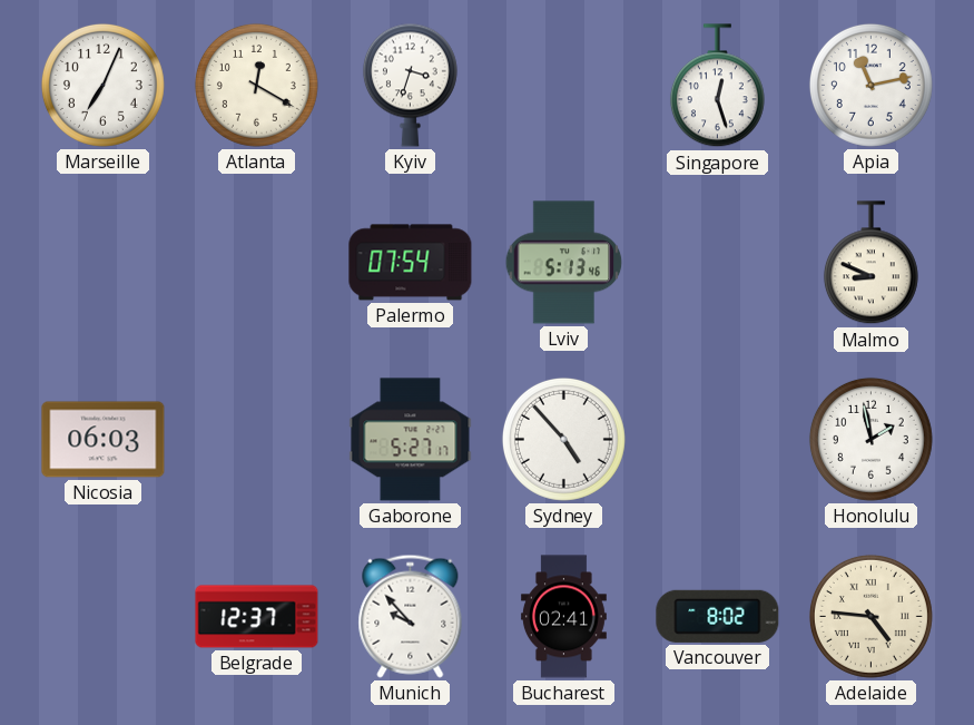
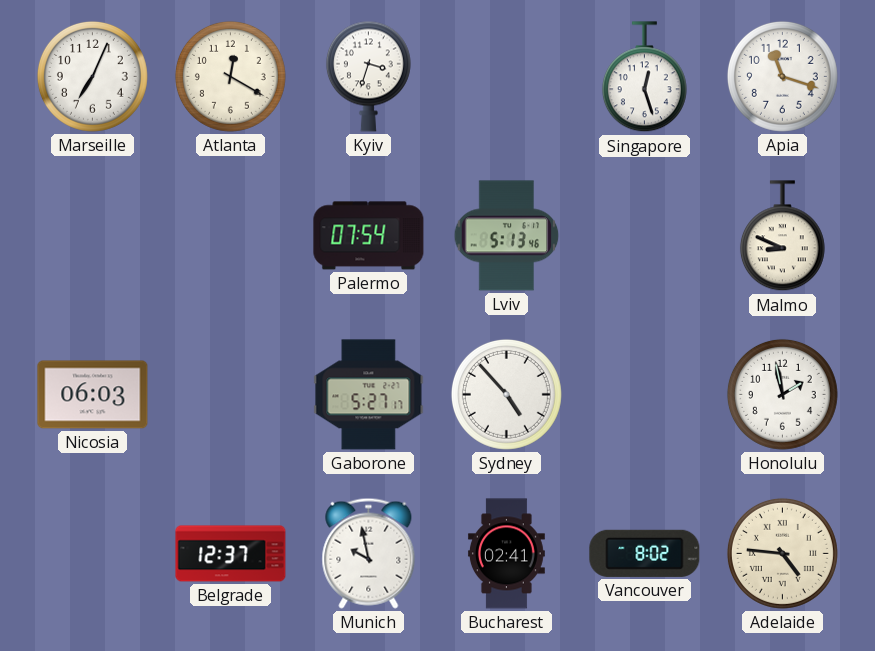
Apia: 11:13 -> 11:18
Munich: 9:53 -> 9:58
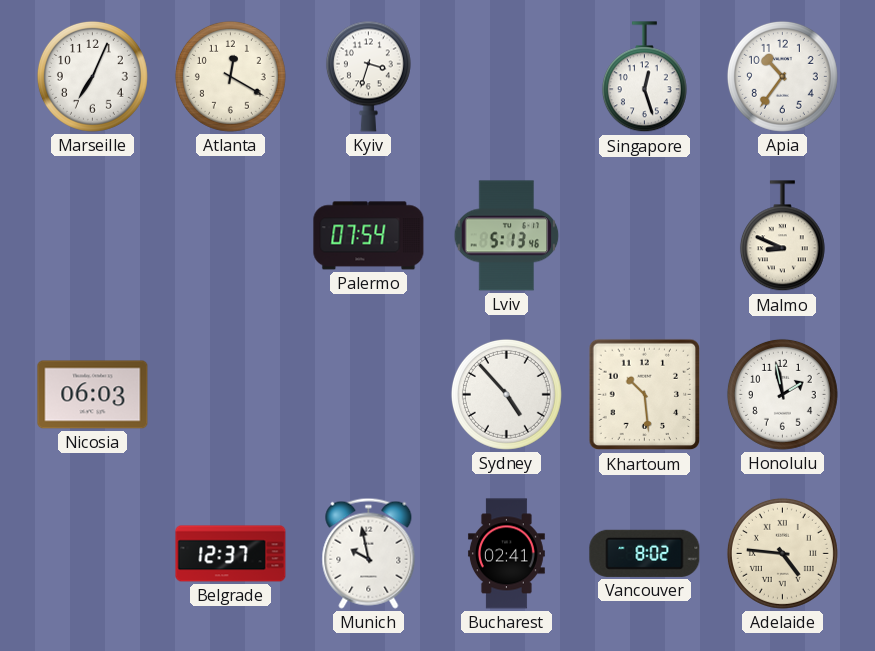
Apia: 11:18 -> 10:36
Gaborone: 5:27 -> none
Khartoum: none -> 10:29
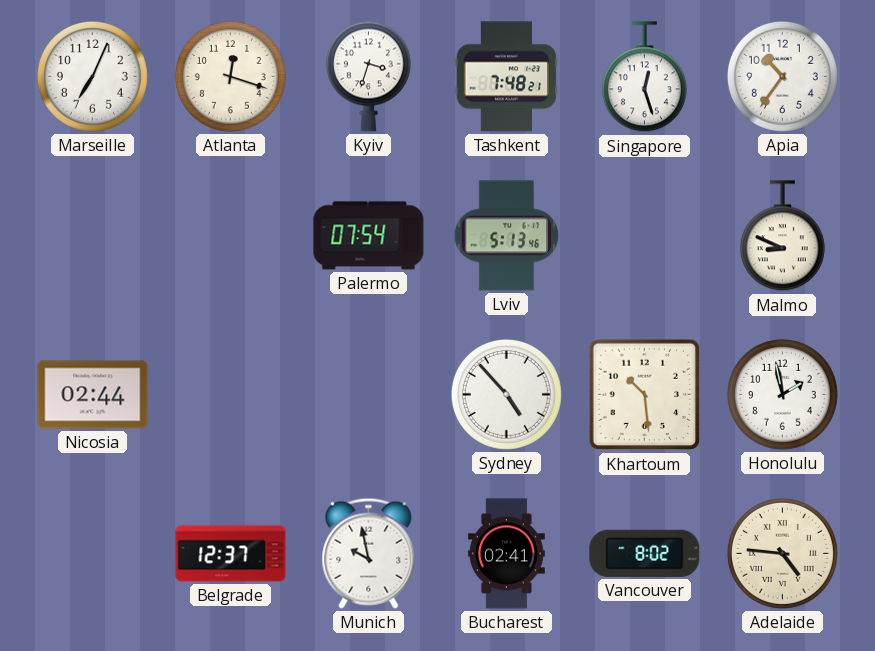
Atlanta: 12:20 -> 12:18
Tashkent: none -> 7:48
Nicosia: 06:03 -> 02:44
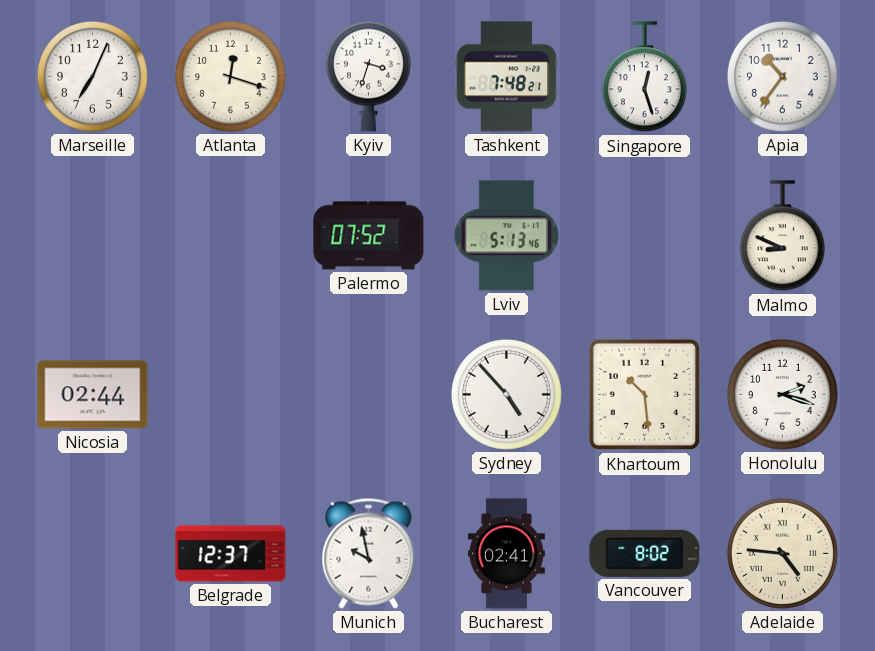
Palermo: 07:54 -> 07:52
Honolulu: 1:58 -> 2:18
